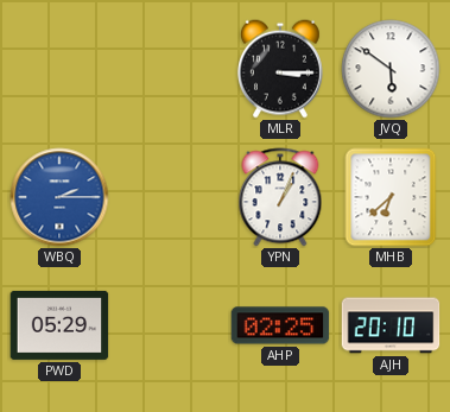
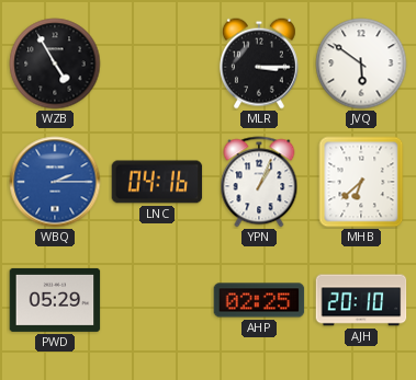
WZB: none -> 4:55
LNC: none -> 04:16
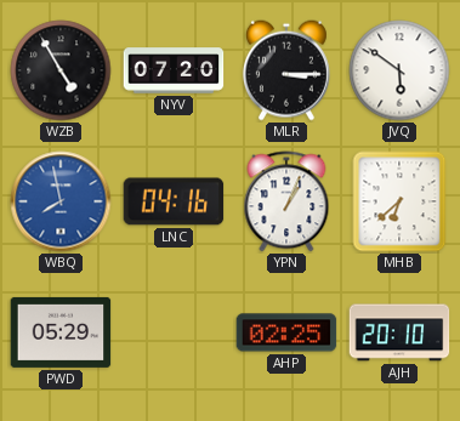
NYV: none -> 07:20
WBQ: 2:15 -> 7:58
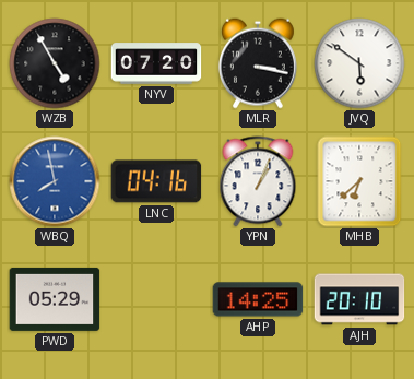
MLR: 3:15 -> 3:17
AHP: 02:25 -> 14:25
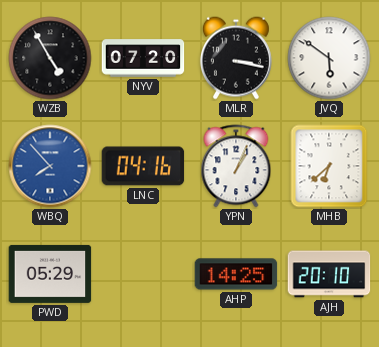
WBQ: 7:58 -> 7:53
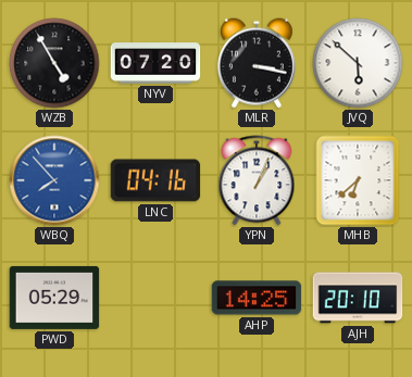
JVQ: 5:51 -> 5:52
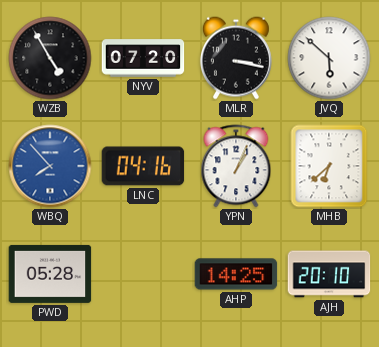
PWD: 05:29 -> 05:28
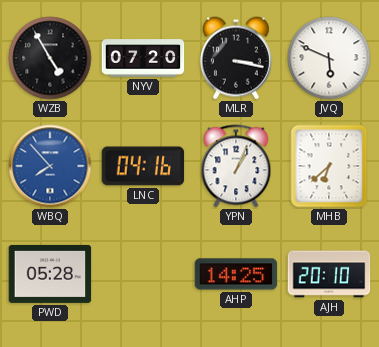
JVQ: 5:52 -> 5:49
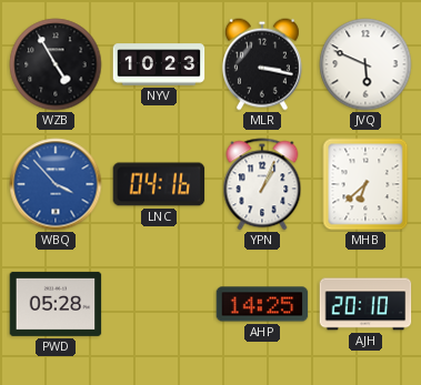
NYV: 07:20 -> 10:23
WBQ: 7:53 -> 3:53
